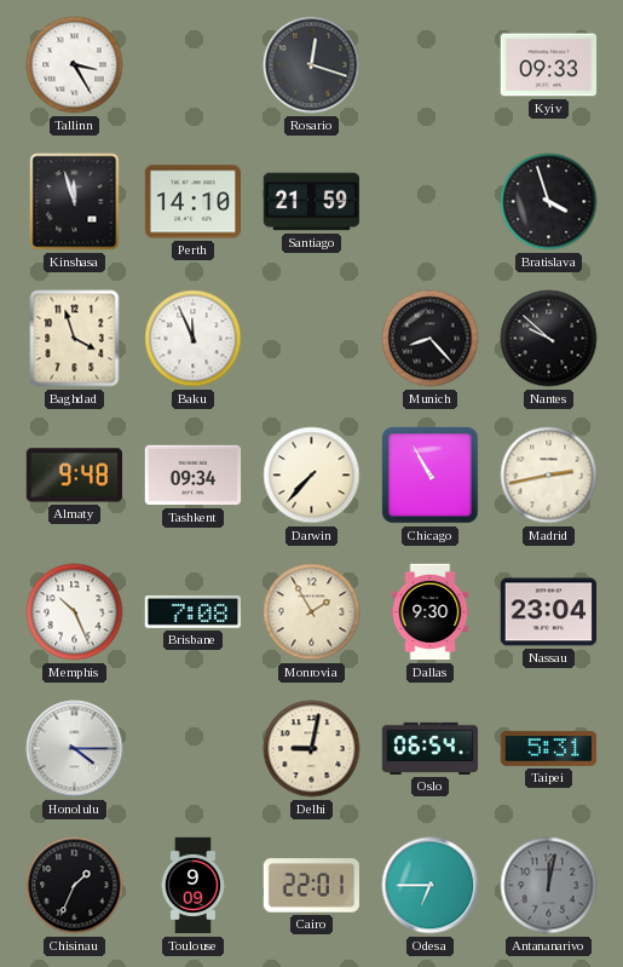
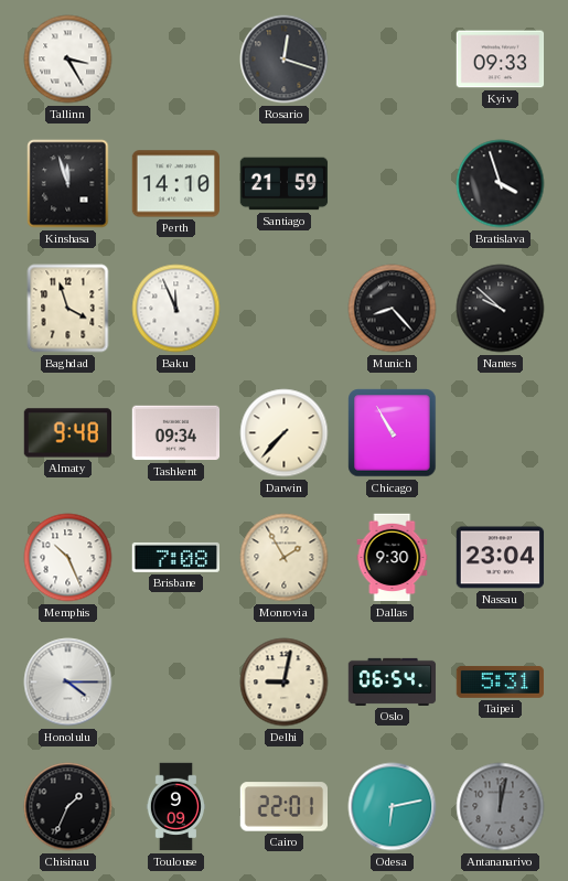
Madrid: 2:43 -> none
Odesa: 6:45 -> 6:13
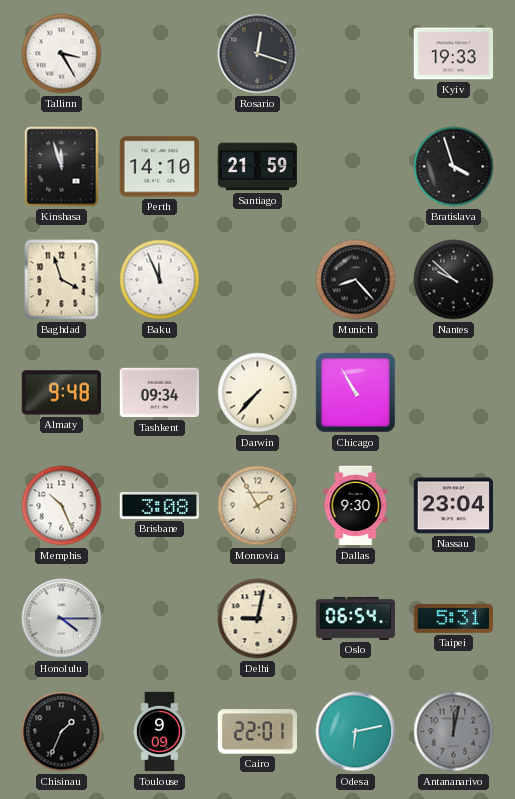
Kyiv: 09:33 -> 19:33
Brisbane: 7:08 -> 3:08
